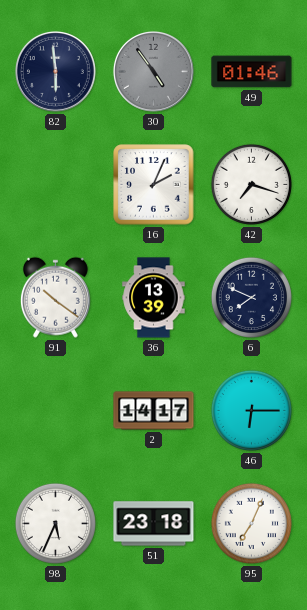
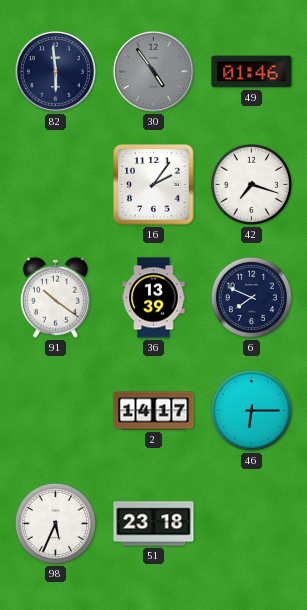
16: 2:04 -> 2:06
95: 7:04 -> none
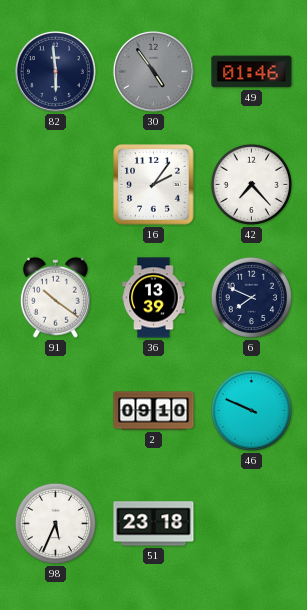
42: 7:18 -> 7:23
2: 14:17 -> 09:10
46: 6:15 -> 9:49
